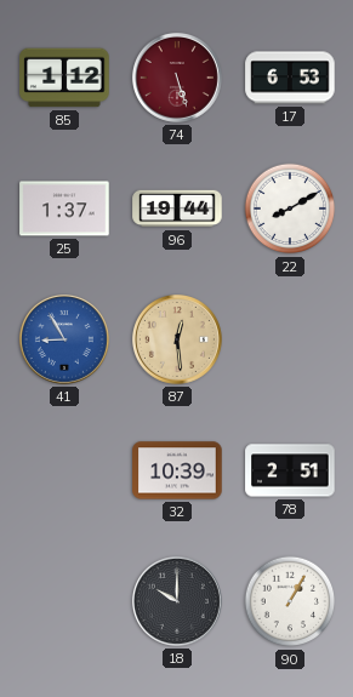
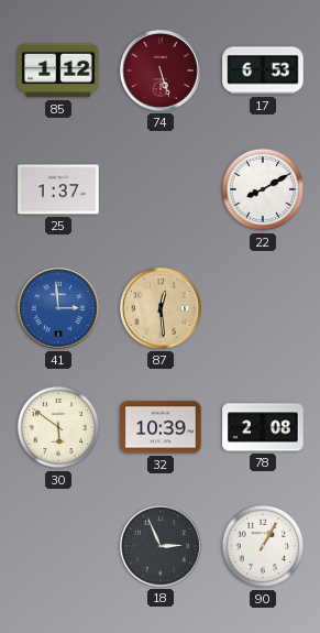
96: 19:44 -> none
41: 8:55 -> 2:59
30: none -> 5:51
78: 2:51 -> 2:08
18: 10:00 -> 2:56
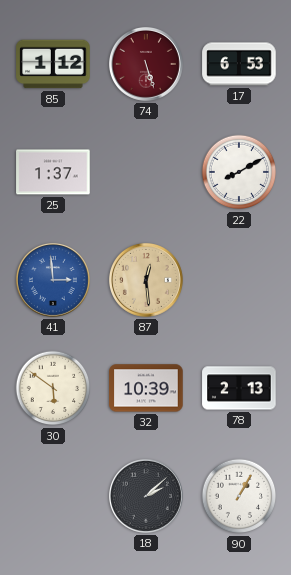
78: 2:08 -> 2:13
18: 2:56 -> 2:08
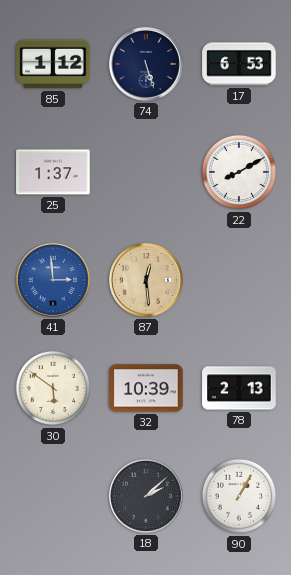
74 dial: burgundy -> navy
